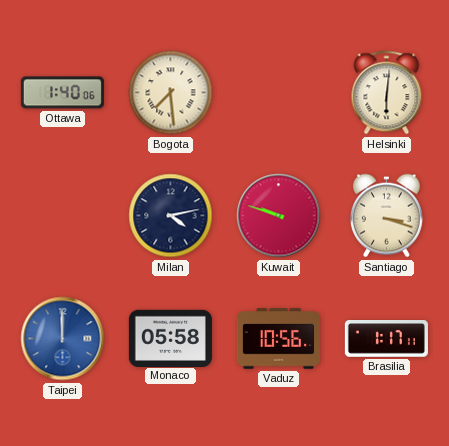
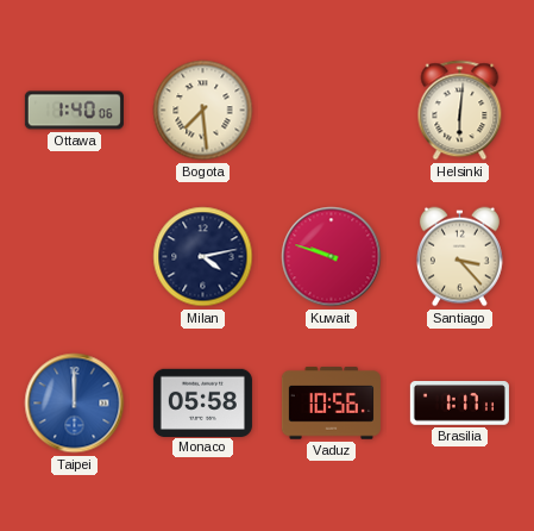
Santiago: 3:18 -> 3:23
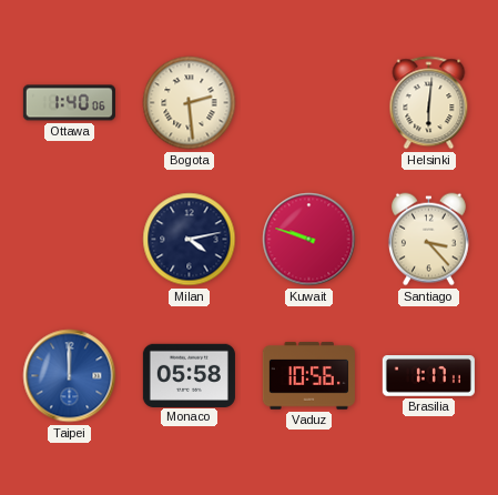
Bogota: 7:29 -> 2:29
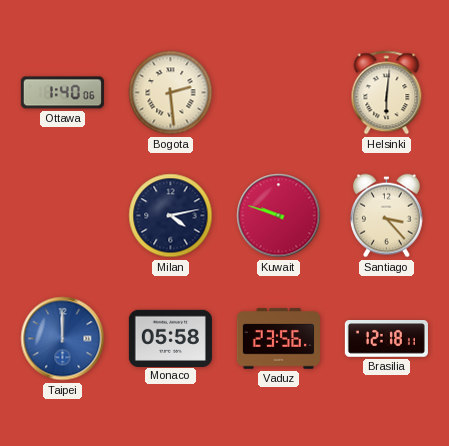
Vaduz: 10:56 -> 23:56
Brasilia: 1:17 -> 12:18
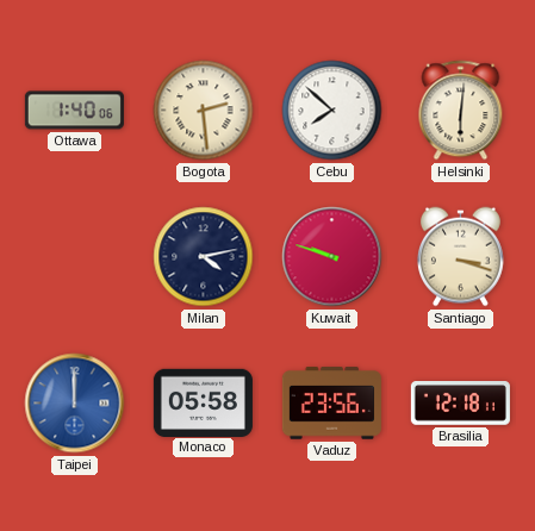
Cebu: none -> 7:52
Santiago: 3:23 -> 3:18
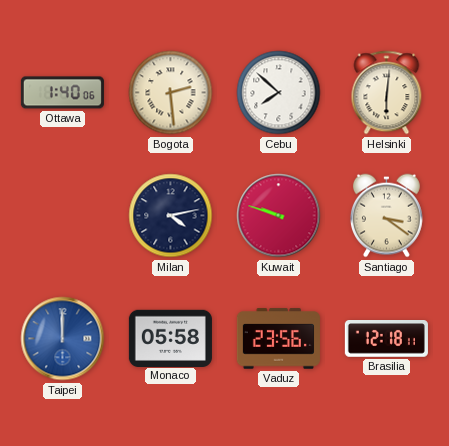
Santiago: 3:18 -> 3:21
